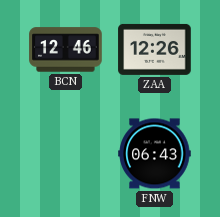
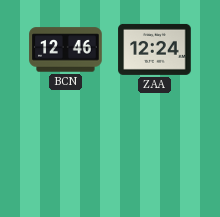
ZAA: 12:26 -> 12:24
FNW: 06:43 -> none
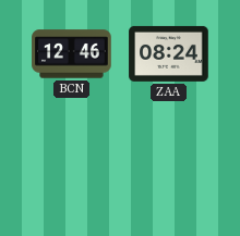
ZAA: 12:24 -> 08:24
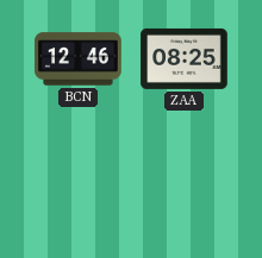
ZAA: 08:24 -> 08:25
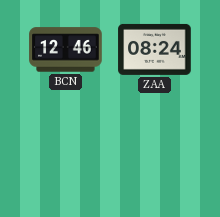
ZAA: 08:25 -> 08:24
